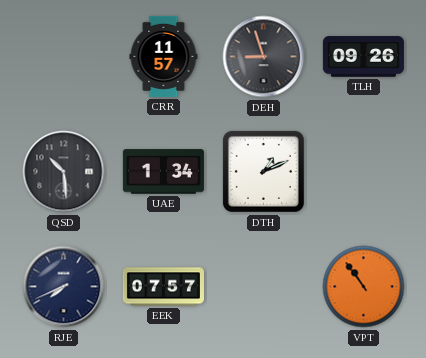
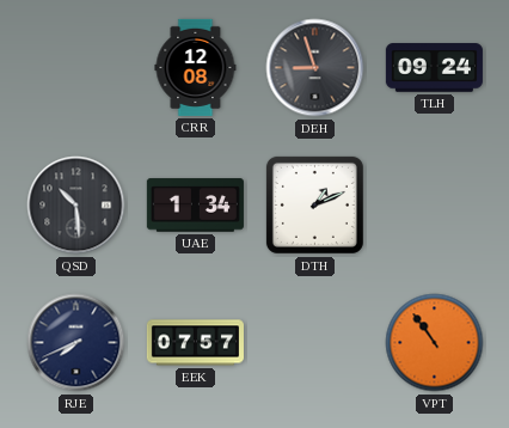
CRR: 11:57 -> 12:08
TLH: 09:26 -> 09:24
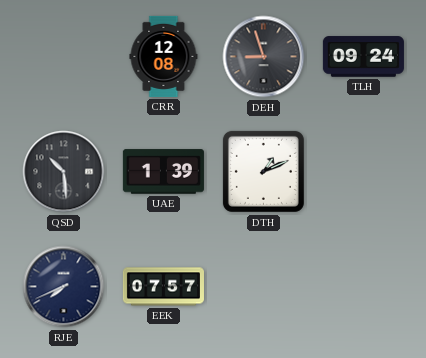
UAE: 1:34 -> 1:39
VPT: 10:54 -> none
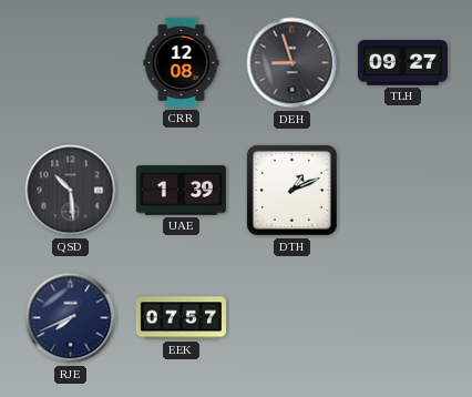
TLH: 09:24 -> 09:27
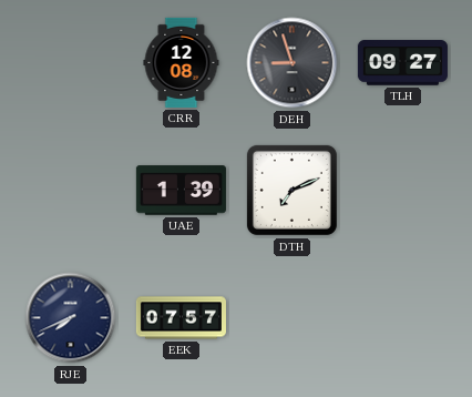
QSD: 10:29 -> none
DTH: 1:11 -> 7:11
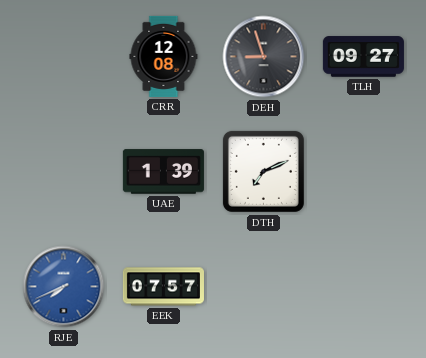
RJE dial: navy -> blue
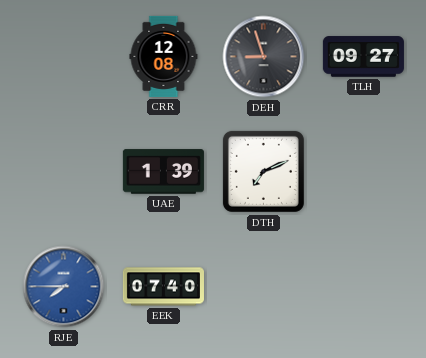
RJE: 7:41 -> 7:45
EEK: 07:57 -> 07:40
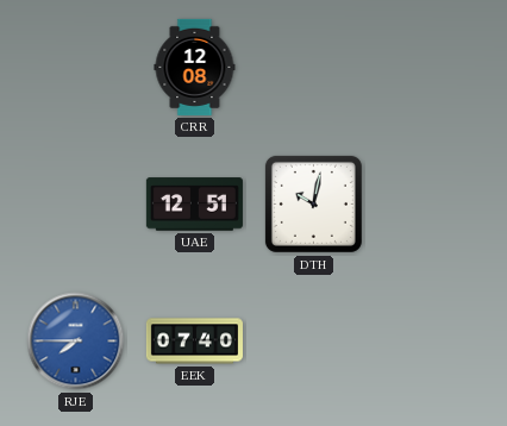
DEH: 8:57 -> none
TLH: 09:27 -> none
UAE: 1:39 -> 12:51
DTH: 7:11 -> 10:02
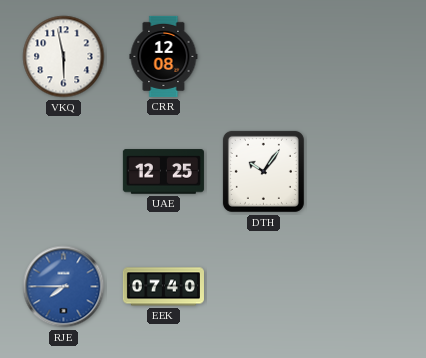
VKQ: none -> 5:58
UAE: 12:51 -> 12:25
DTH: 10:02 -> 10:06
